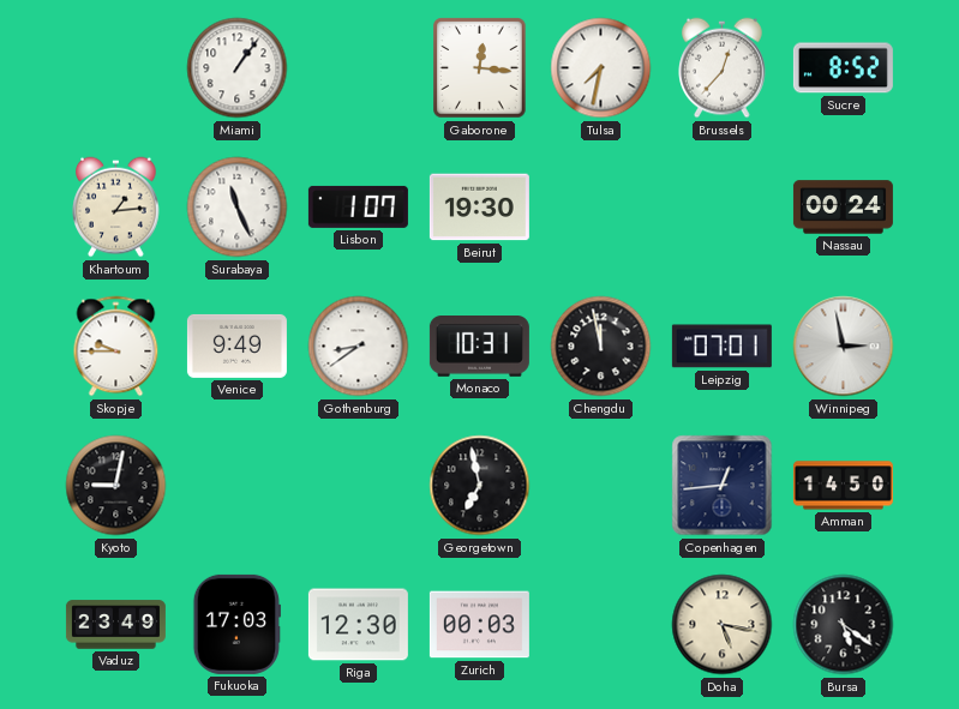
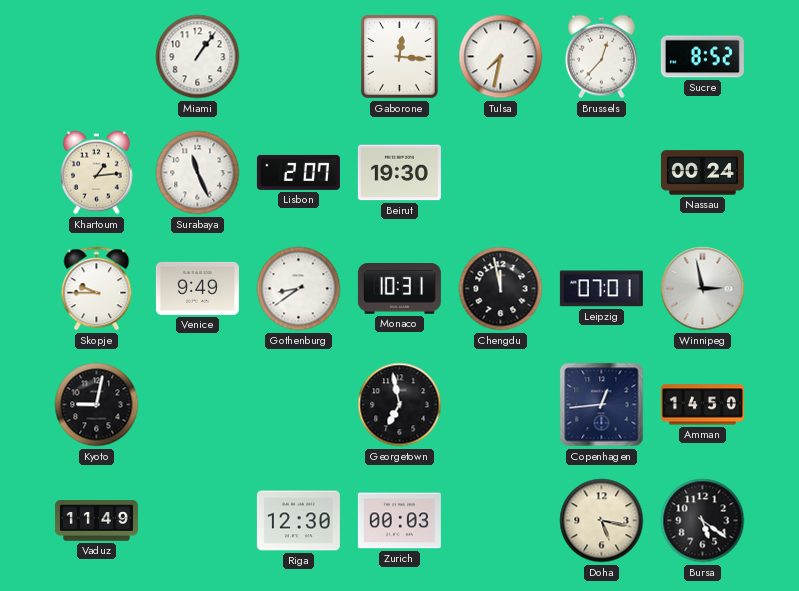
Lisbon: 1:07 -> 2:07
Vaduz: 23:49 -> 11:49
Fukuoka: 17:03 -> none
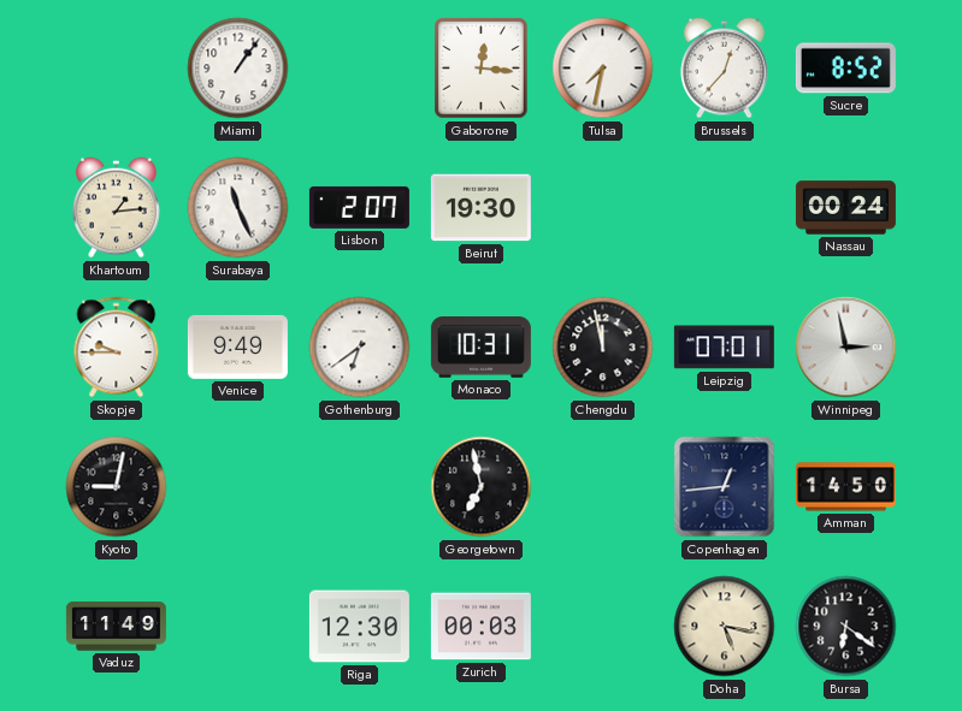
Gothenburg: 8:39 -> 6:39
Bursa: 5:21 -> 6:21
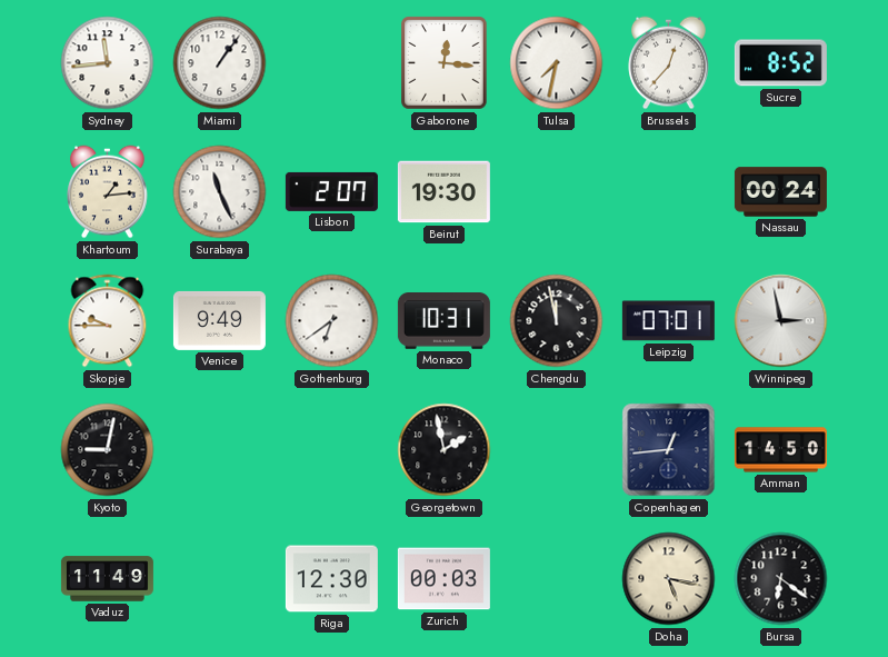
Sydney: none -> 11:44
Georgetown: 6:58 -> 1:58
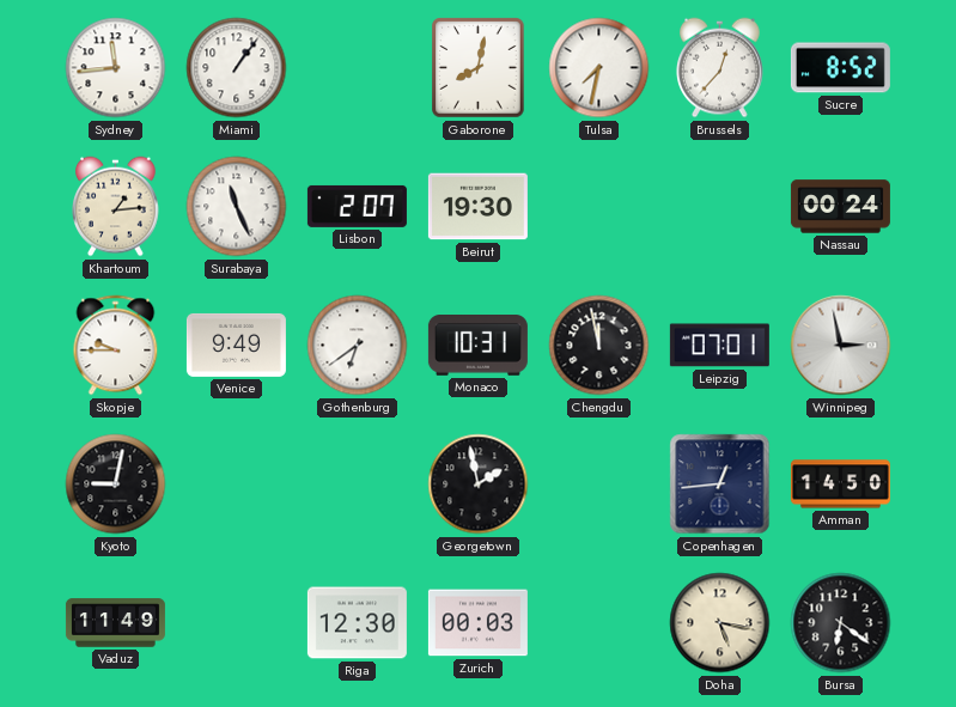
Gaborone: 12:16 -> 8:02
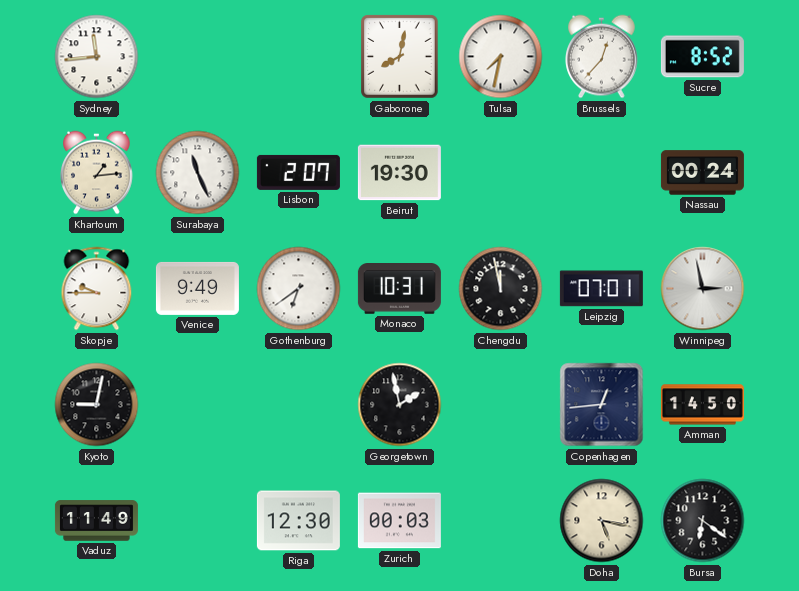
Miami: 1:06 -> none
